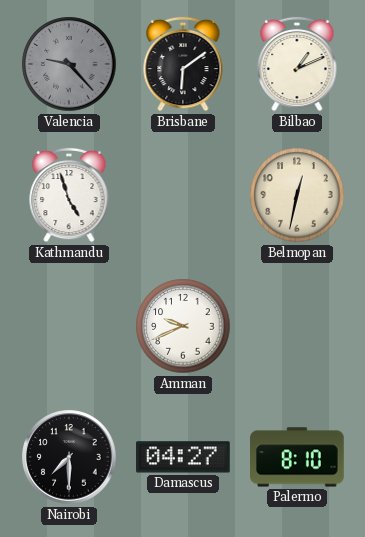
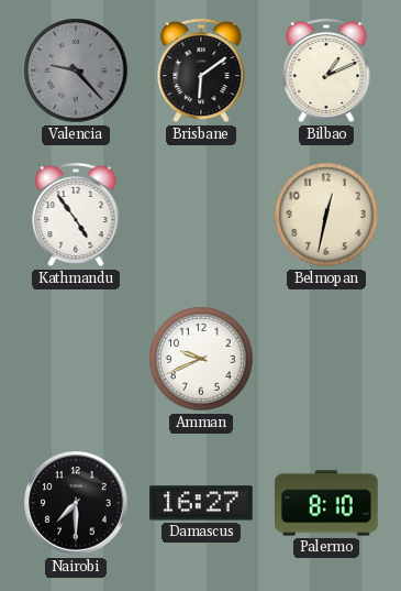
Kathmandu: 4:57 -> 4:54
Damascus: 04:27 -> 16:27
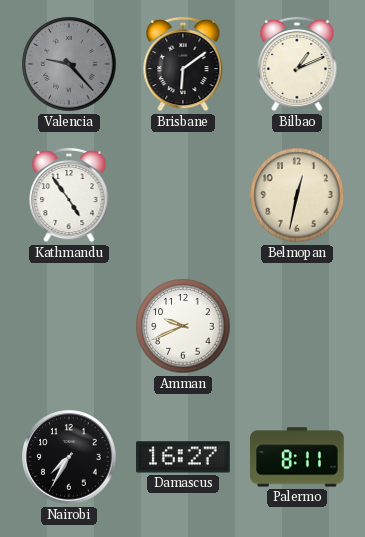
Nairobi: 7:30 -> 7:35
Palermo: 8:10 -> 8:11
